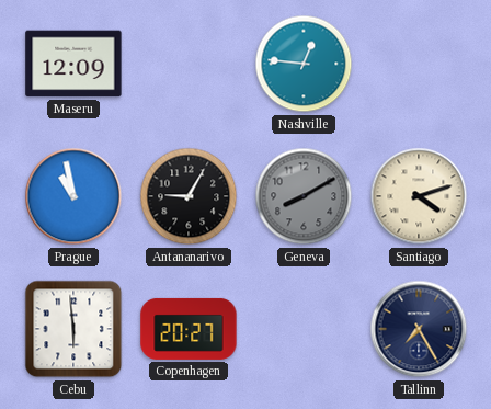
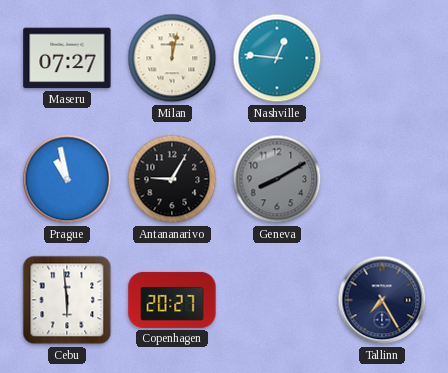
Maseru: 12:09 -> 07:27
Milan: none -> 12:02
Santiago: 4:12 -> none
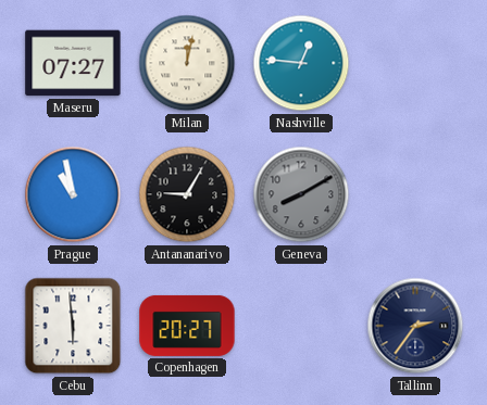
Tallinn: 7:25 -> 2:36
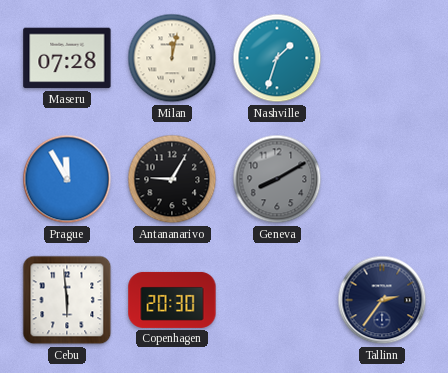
Maseru: 07:27 -> 07:28
Nashville: 12:46 -> 1:33
Prague: 10:58 -> 11:55
Copenhagen: 20:27 -> 20:30
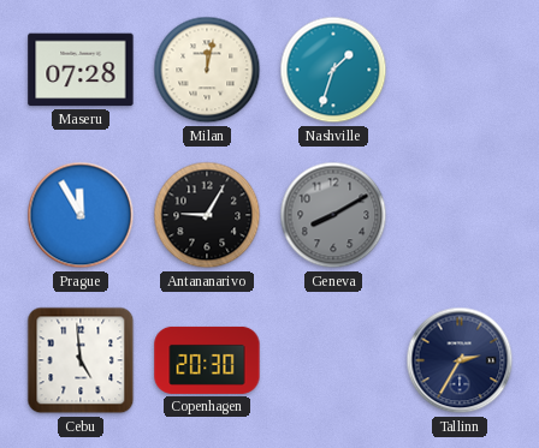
Cebu: 5:59 -> 4:59
Tallinn: 2:36 -> 2:35
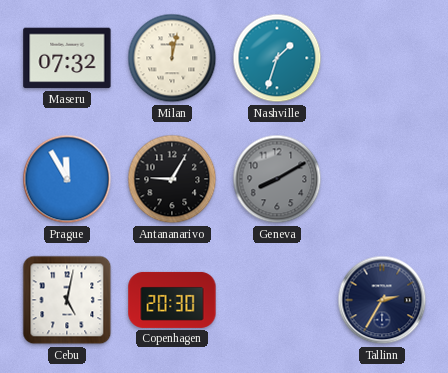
Maseru: 07:28 -> 07:32
Cebu: 4:59 -> 5:02
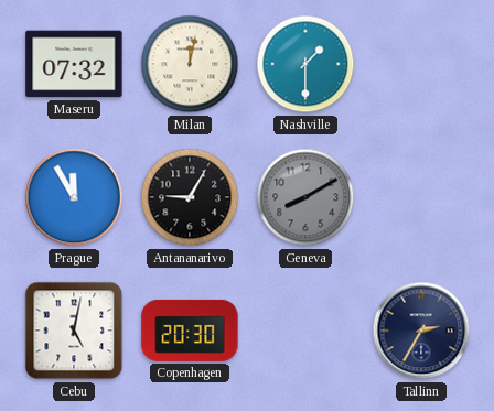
Nashville: 1:33 -> 1:30
